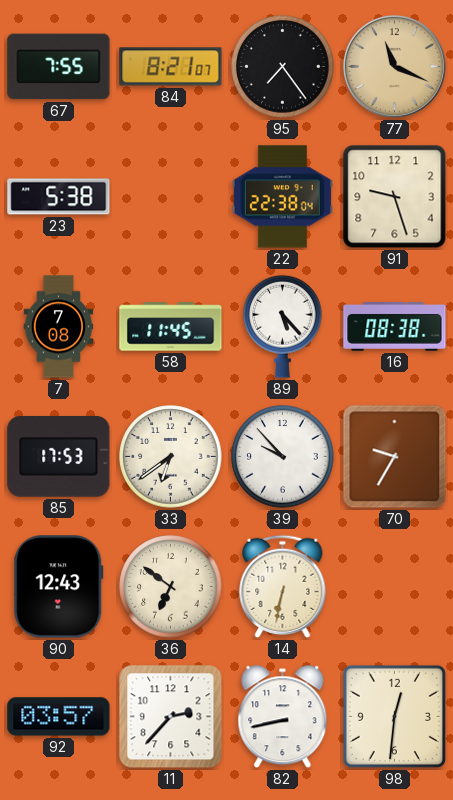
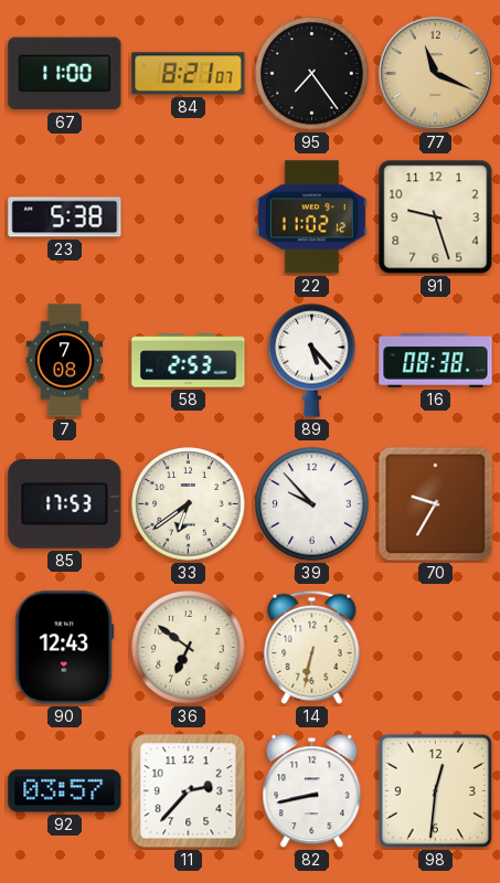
67: 7:55 -> 11:00
22: 22:38 -> 11:02
58: 11:45 -> 2:53
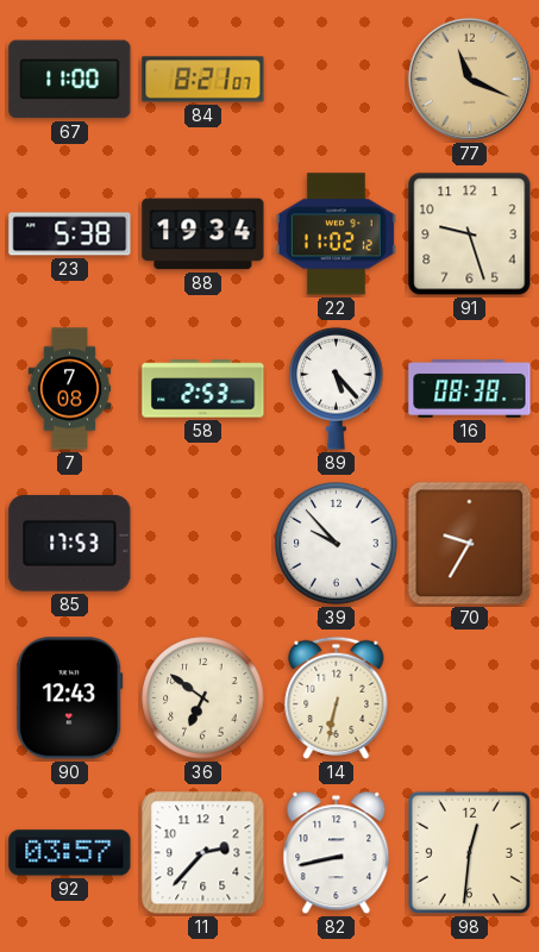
95: 7:24 -> none
88: none -> 19:34
33: 6:39 -> none
